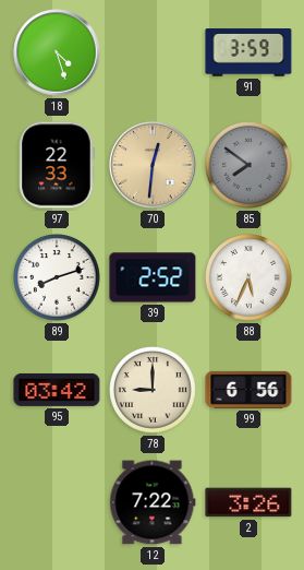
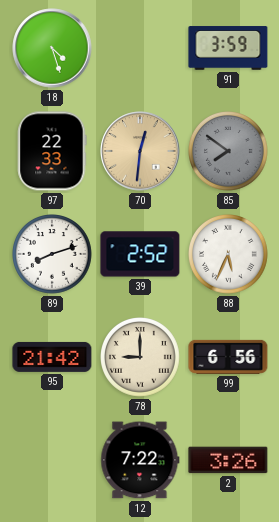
95: 03:42 -> 21:42
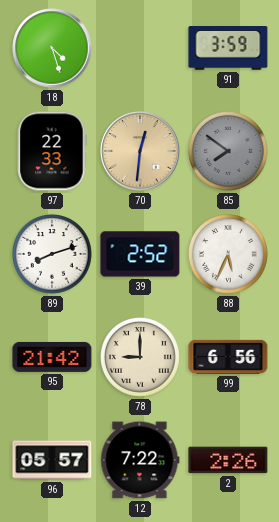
96: none -> 05:57
2: 3:26 -> 2:26
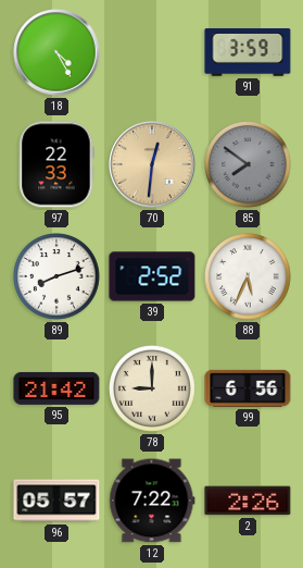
18: 4:27 -> 4:25
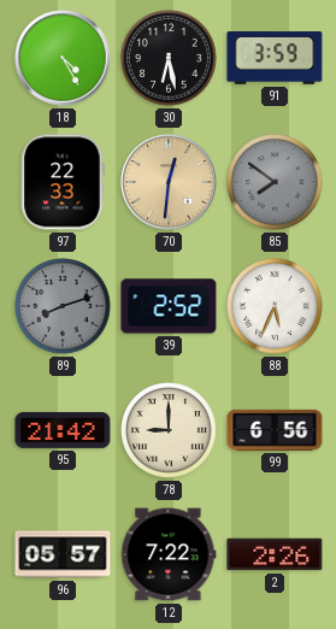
30: none -> 6:28
89 dial: white -> grey
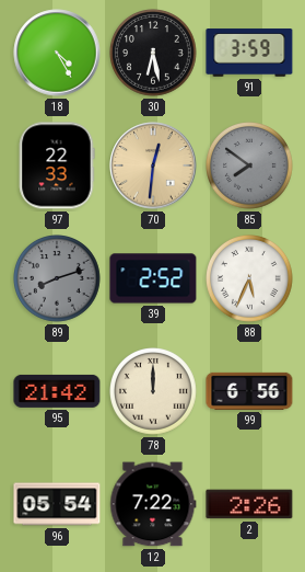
78: 9:00 -> 12:00
96: 05:57 -> 05:54
